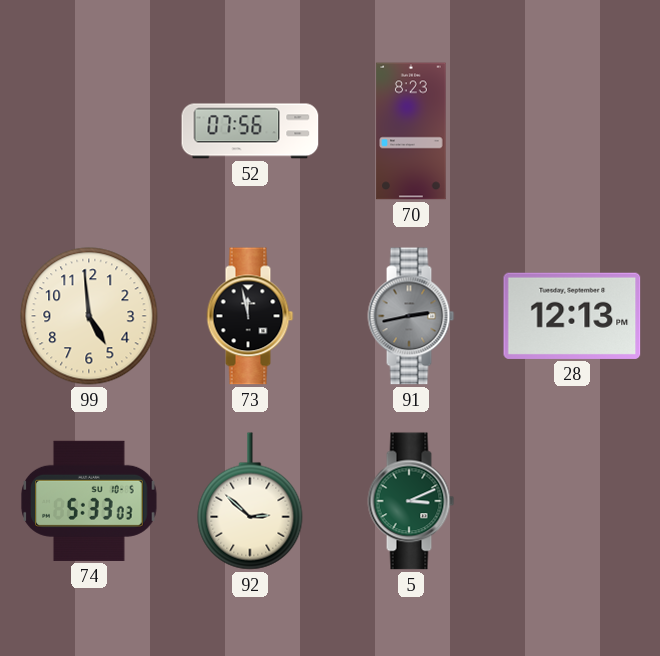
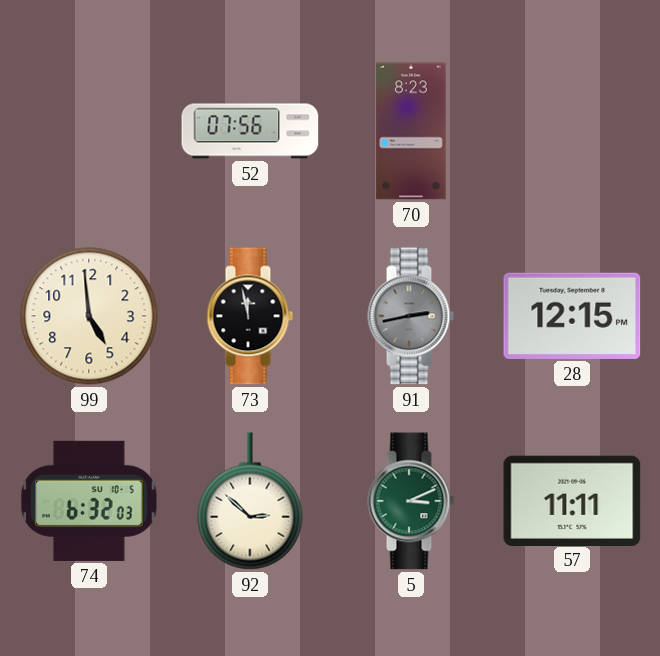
28: 12:13 -> 12:15
74: 5:33 -> 6:32
57: none -> 11:11
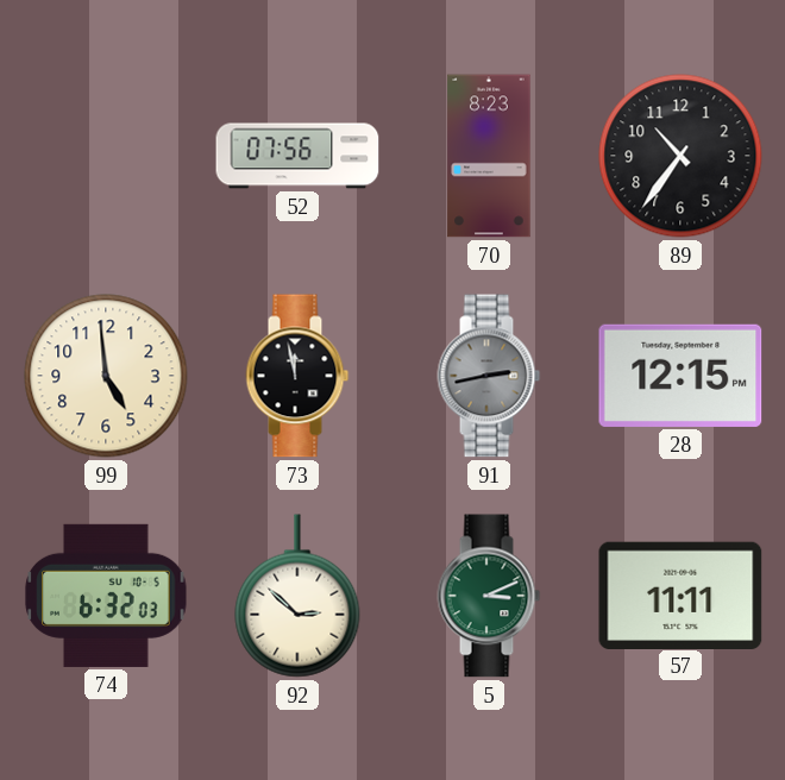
89: none -> 10:36
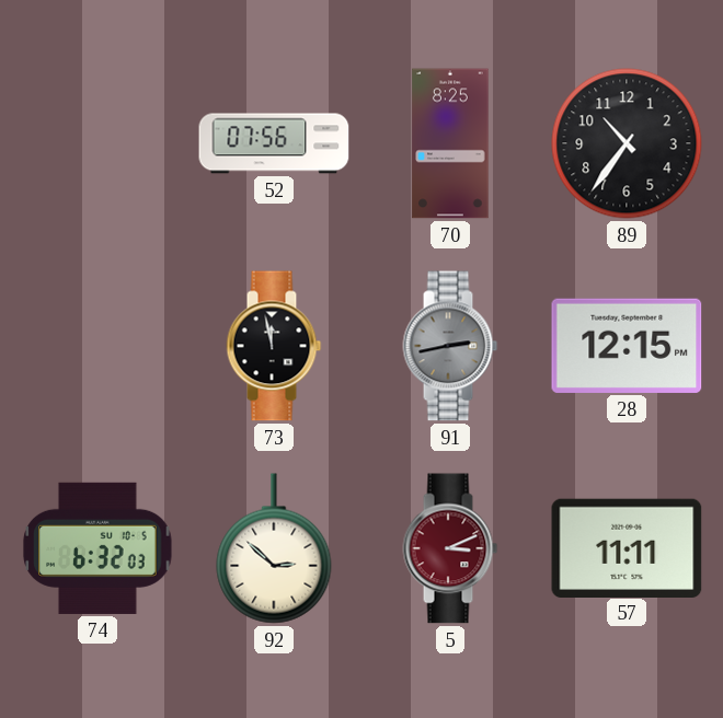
70: 8:23 -> 8:25
99: 4:59 -> none
5 dial: green -> burgundy
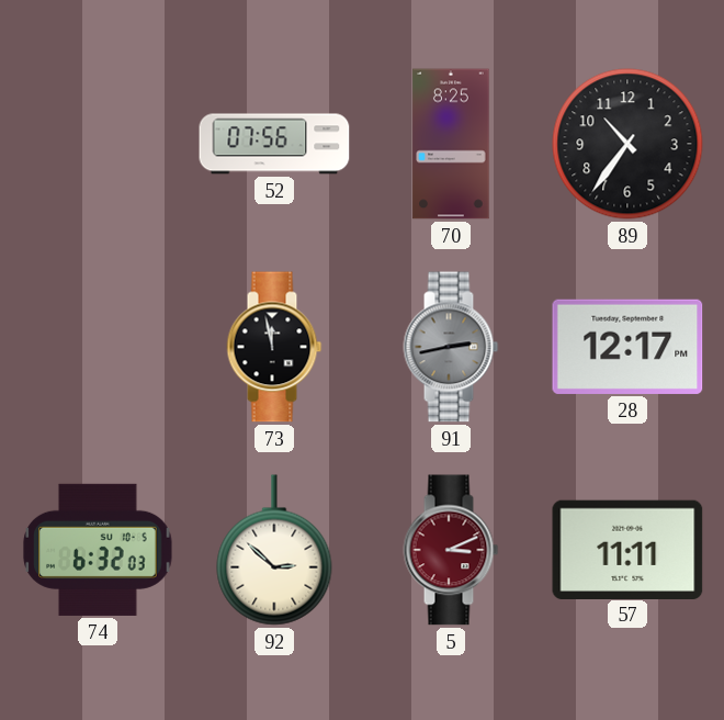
28: 12:15 -> 12:17
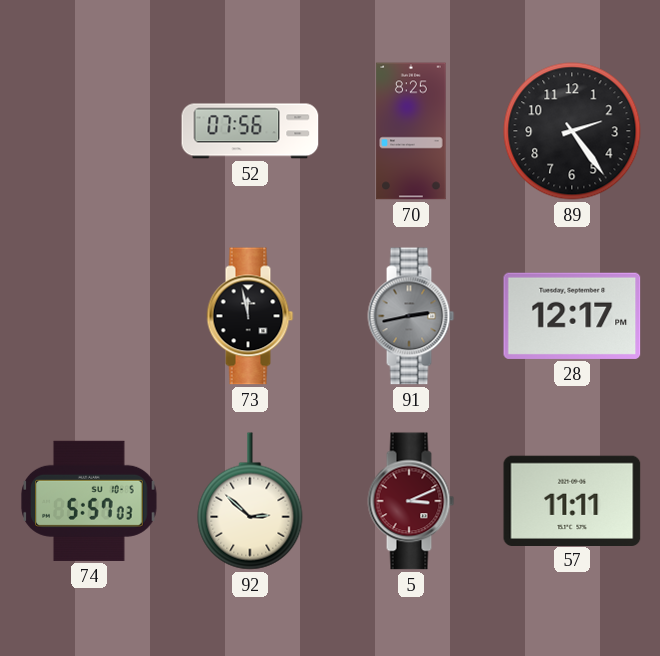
89: 10:36 -> 2:24
74: 6:32 -> 5:57
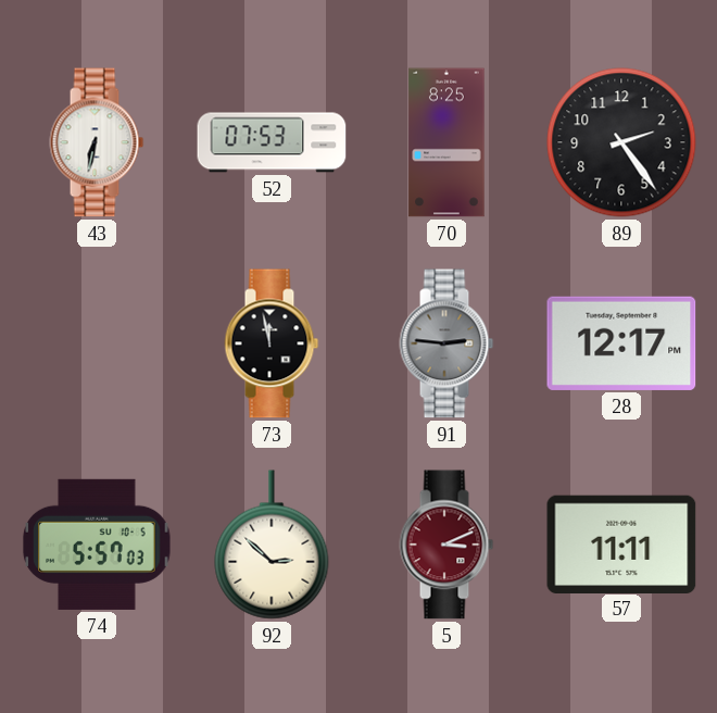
43: none -> 6:32
52: 07:56 -> 07:53
91: 2:43 -> 2:46
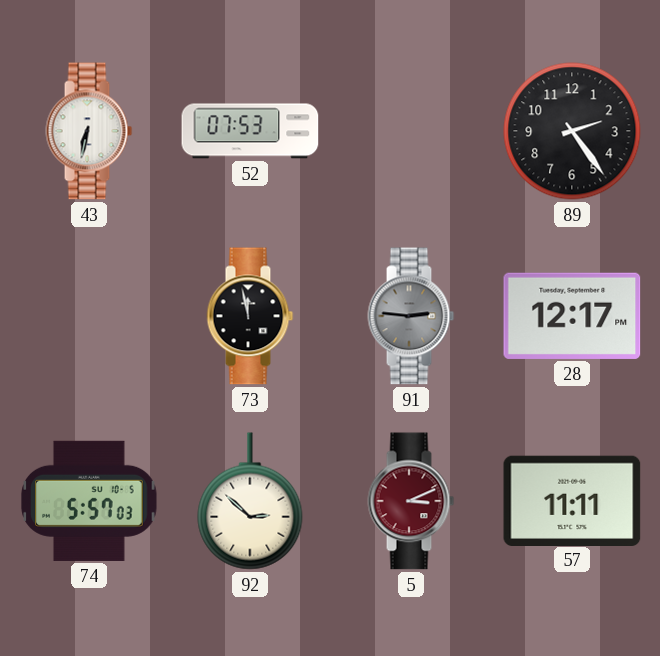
70: 8:25 -> none
